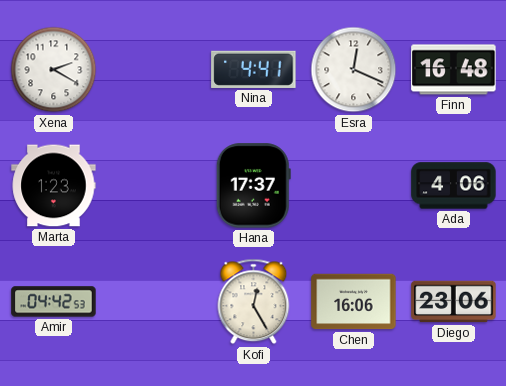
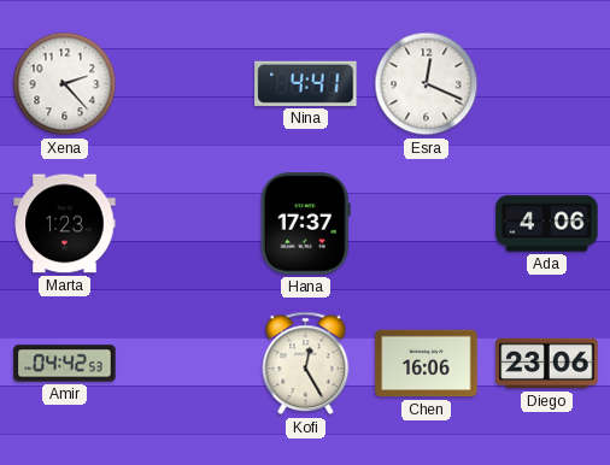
Xena: 2:20 -> 2:23
Finn: 16:48 -> none
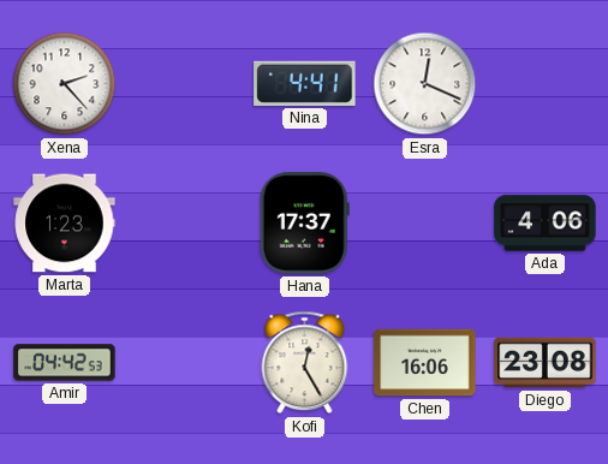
Diego: 23:06 -> 23:08
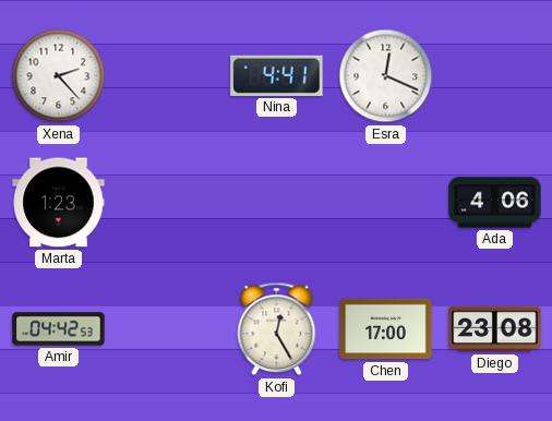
Hana: 17:37 -> none
Chen: 16:06 -> 17:00
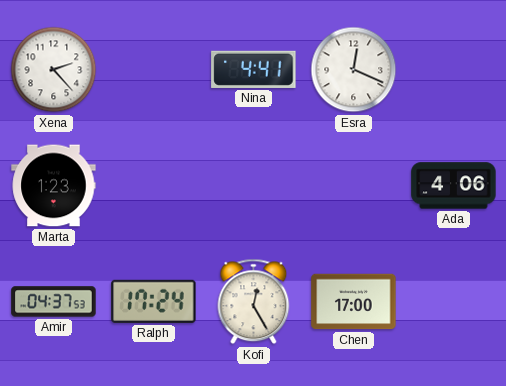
Amir: 04:42 -> 04:37
Ralph: none -> 17:24
Diego: 23:08 -> none
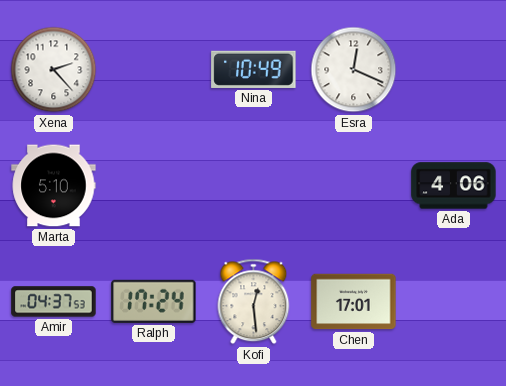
Nina: 4:41 -> 10:49
Marta: 1:23 -> 5:10
Kofi: 12:25 -> 12:29
Chen: 17:00 -> 17:01
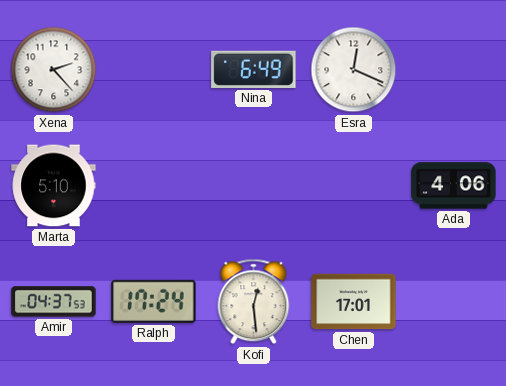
Nina: 10:49 -> 6:49
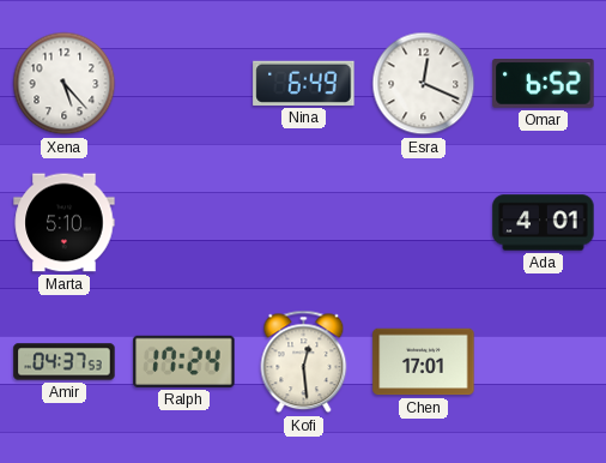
Xena: 2:23 -> 5:23
Omar: none -> 6:52
Ada: 4:06 -> 4:01
